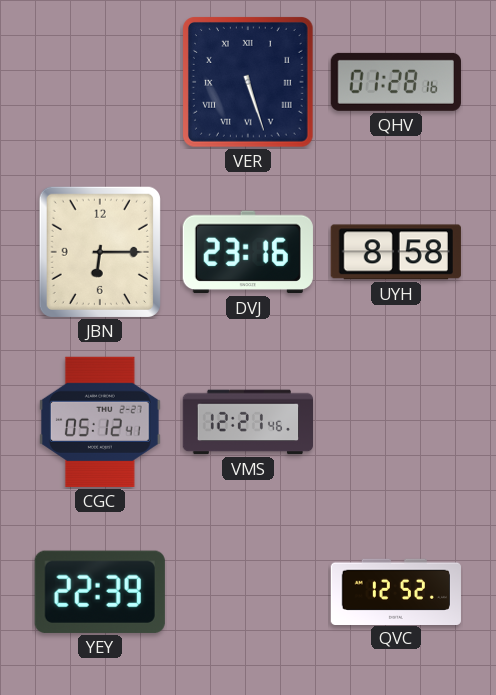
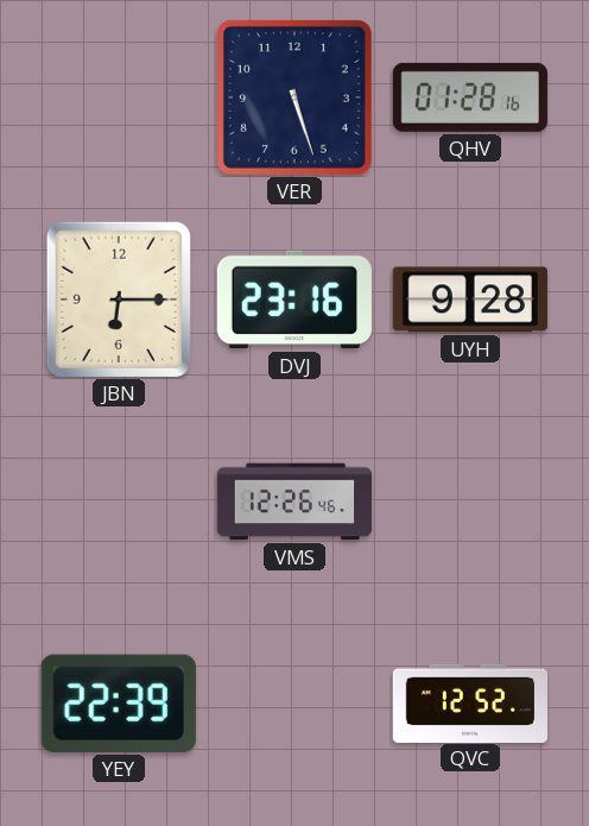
VER numerals: Roman -> Arabic
UYH: 8:58 -> 9:28
CGC: 05:12 -> none
VMS: 12:21 -> 12:26
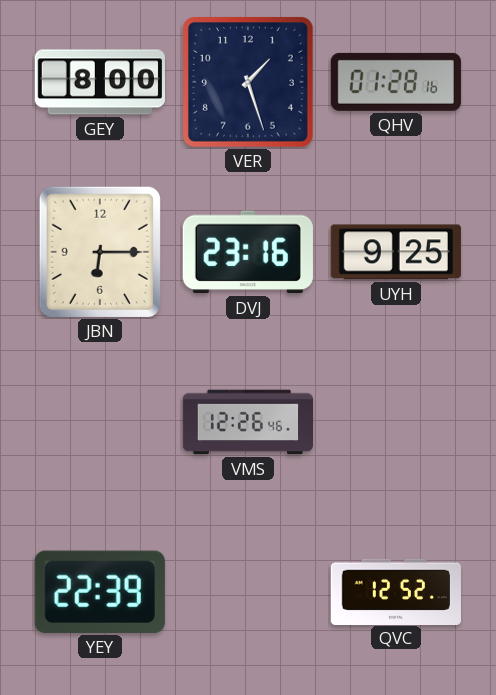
GEY: none -> 8:00
VER: 5:27 -> 1:27
UYH: 9:28 -> 9:25
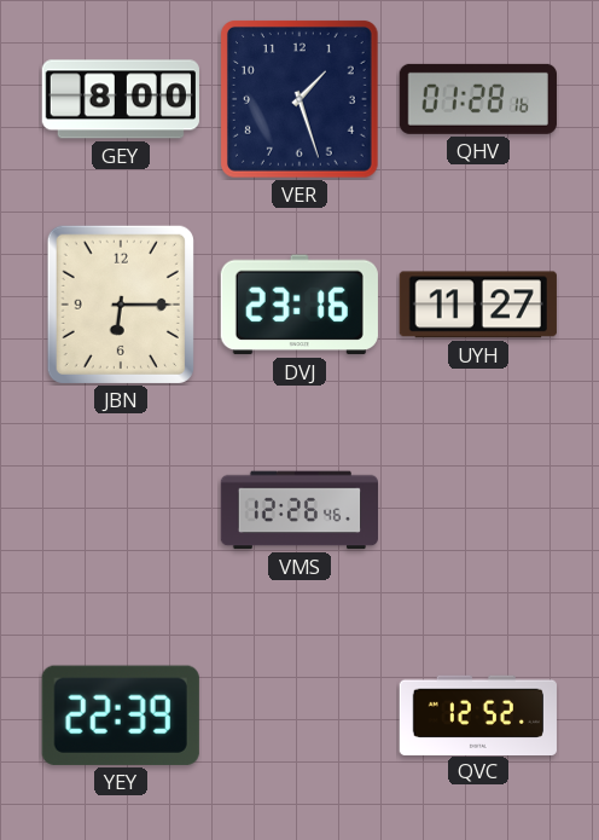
UYH: 9:25 -> 11:27
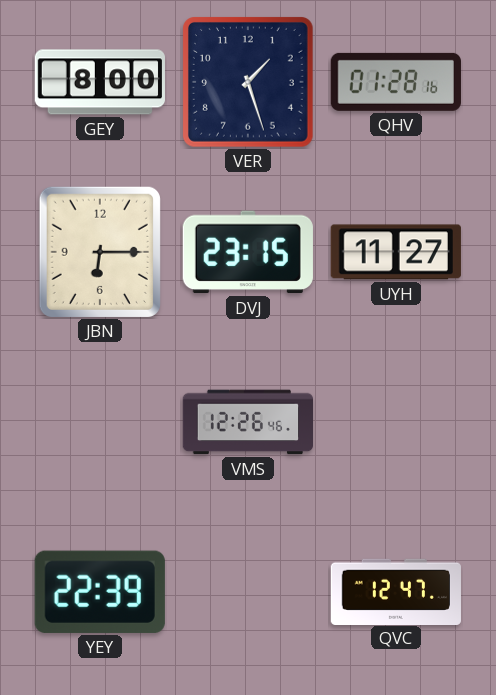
DVJ: 23:16 -> 23:15
QVC: 12:52 -> 12:47
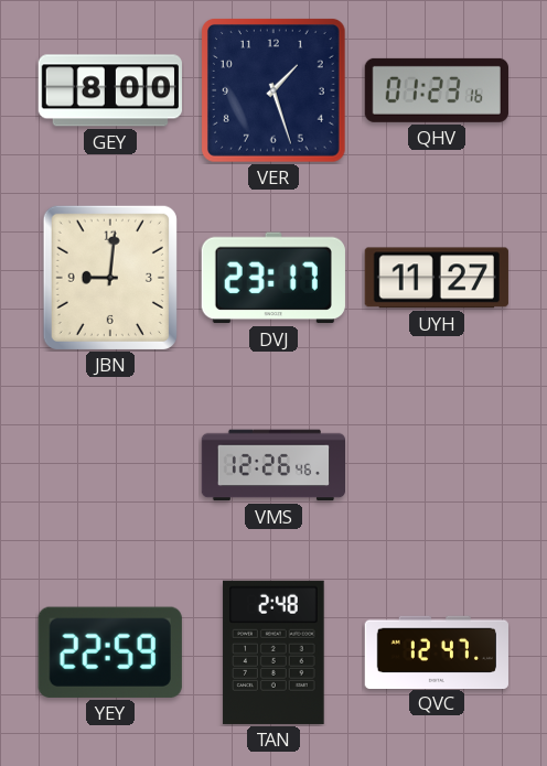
QHV: 01:28 -> 01:23
JBN: 6:15 -> 9:01
DVJ: 23:15 -> 23:17
YEY: 22:39 -> 22:59
TAN: none -> 2:48
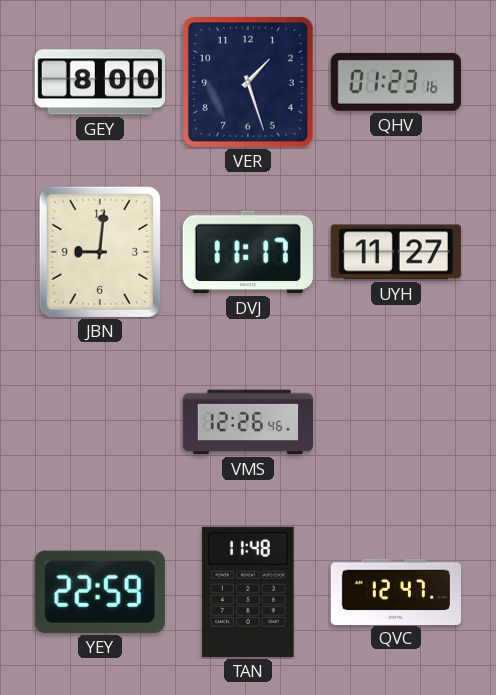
DVJ: 23:17 -> 11:17
TAN: 2:48 -> 11:48
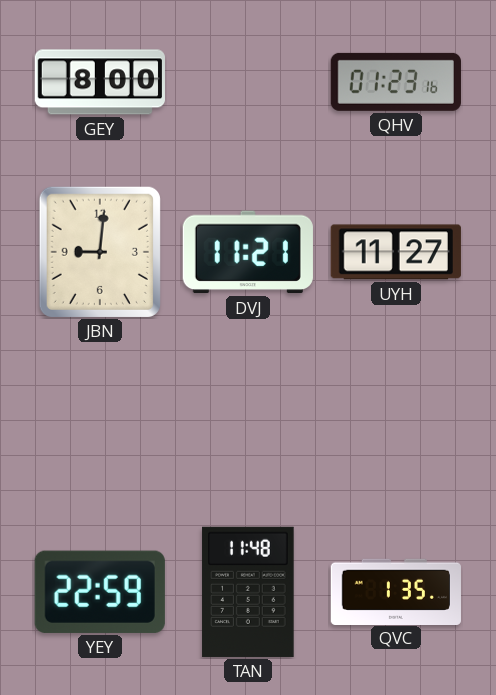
VER: 1:27 -> none
DVJ: 11:17 -> 11:21
VMS: 12:26 -> none
QVC: 12:47 -> 1:35
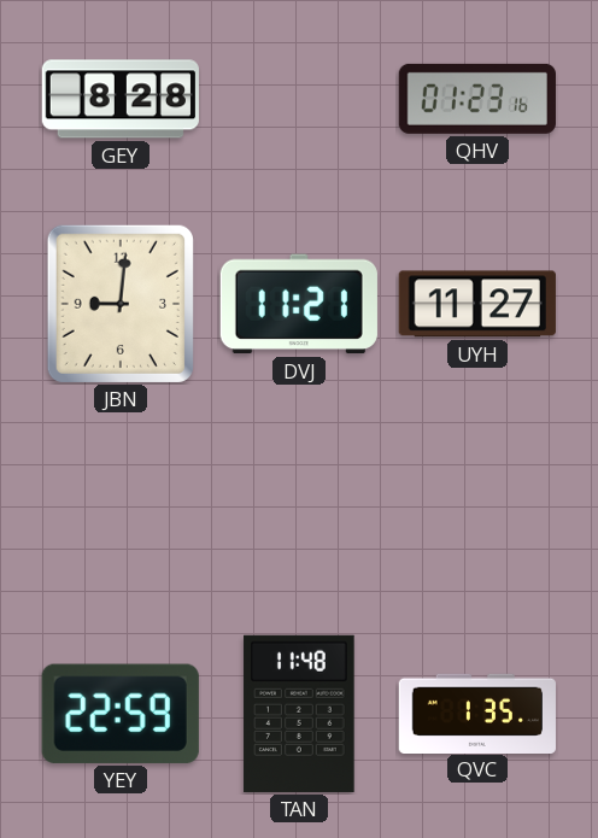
GEY: 8:00 -> 8:28
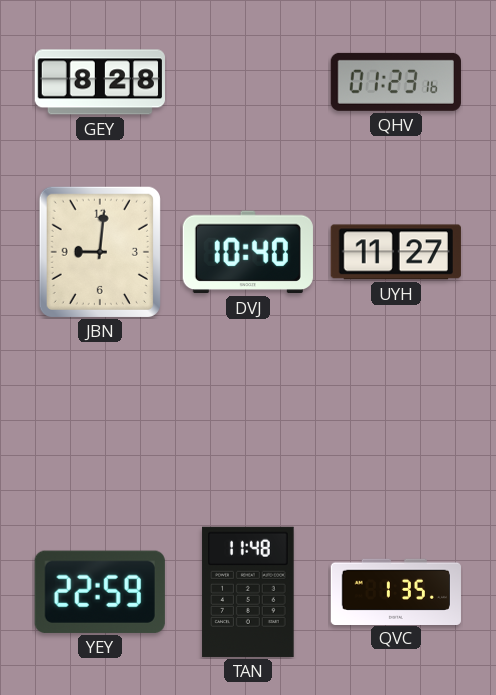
DVJ: 11:21 -> 10:40
